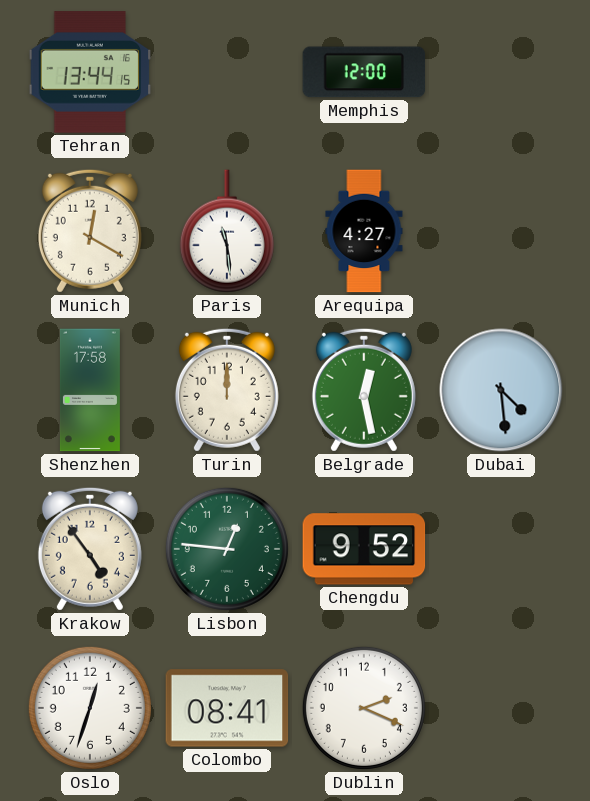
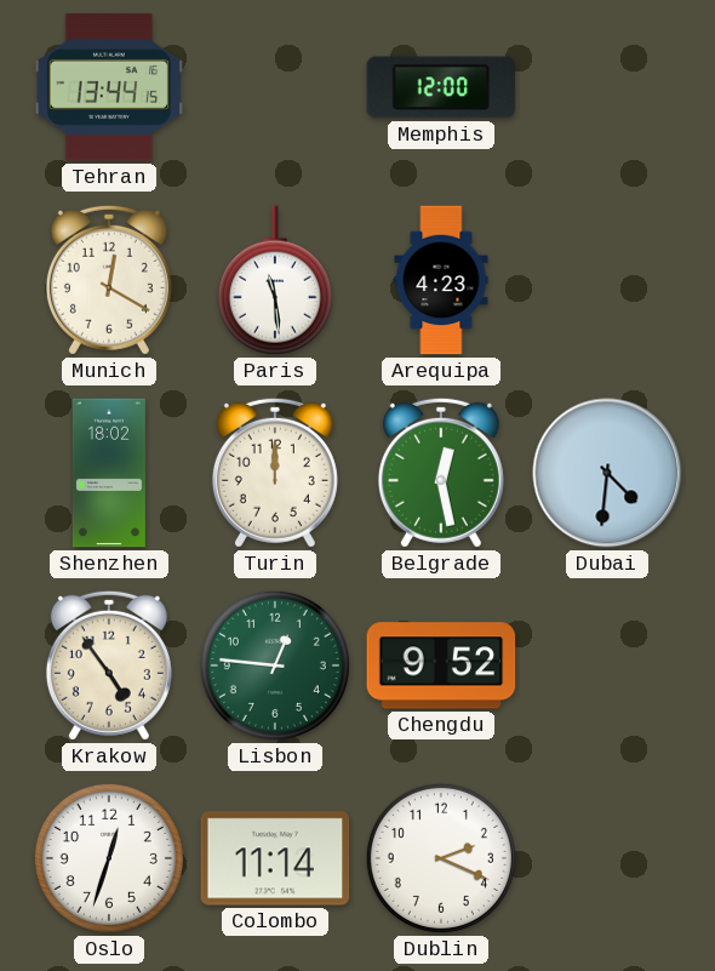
Arequipa: 4:27 -> 4:23
Shenzhen: 17:58 -> 18:02
Dubai: 4:29 -> 4:31
Colombo: 08:41 -> 11:14
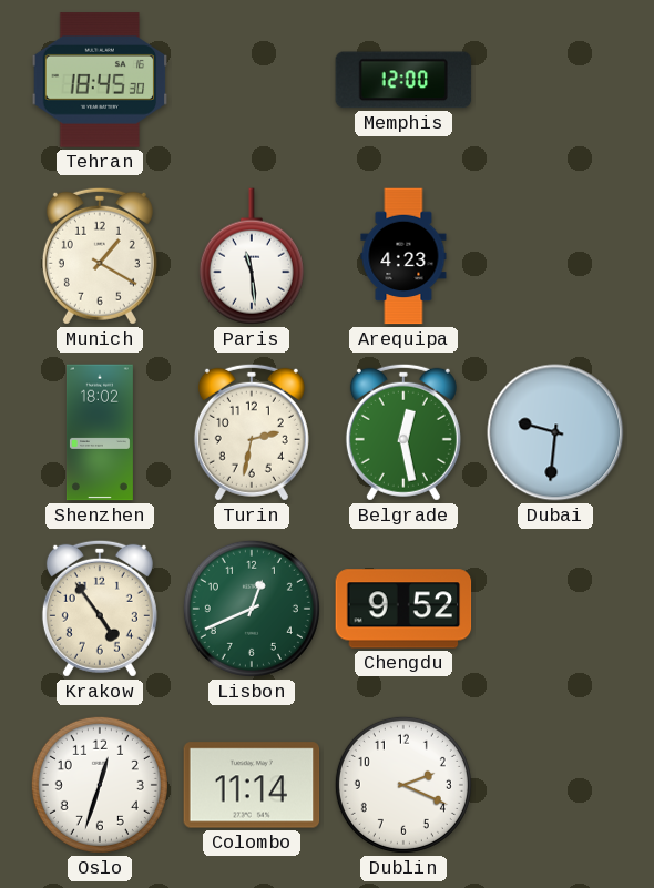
Tehran: 13:44 -> 18:45
Munich: 12:20 -> 1:20
Turin: 12:00 -> 2:32
Dubai: 4:31 -> 9:31
Lisbon: 12:46 -> 12:41
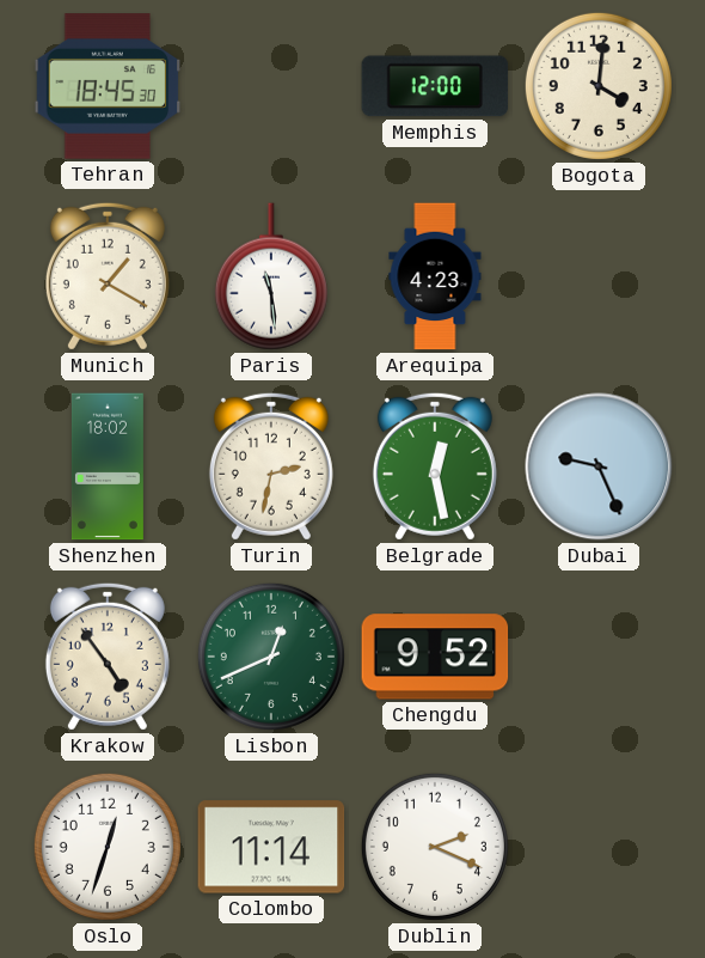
Bogota: none -> 4:01
Dubai: 9:31 -> 9:26
